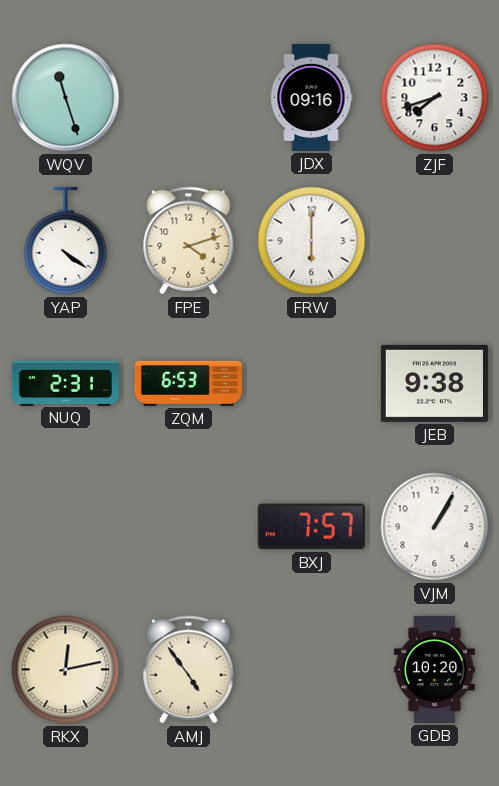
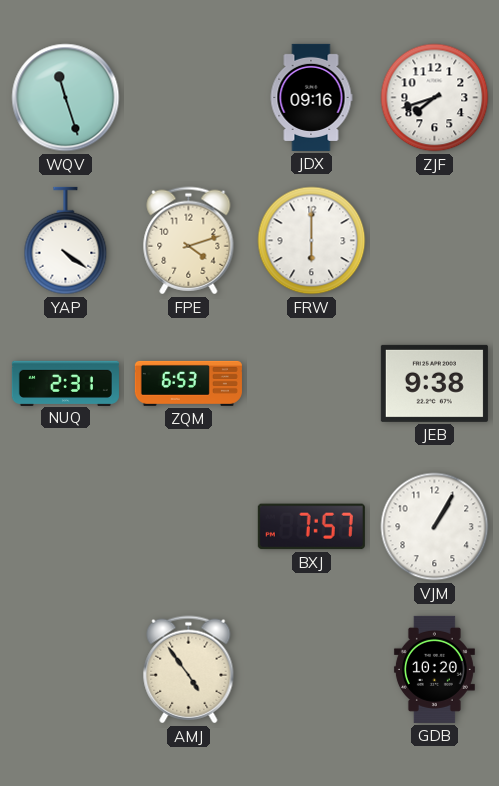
RKX: 12:13 -> none
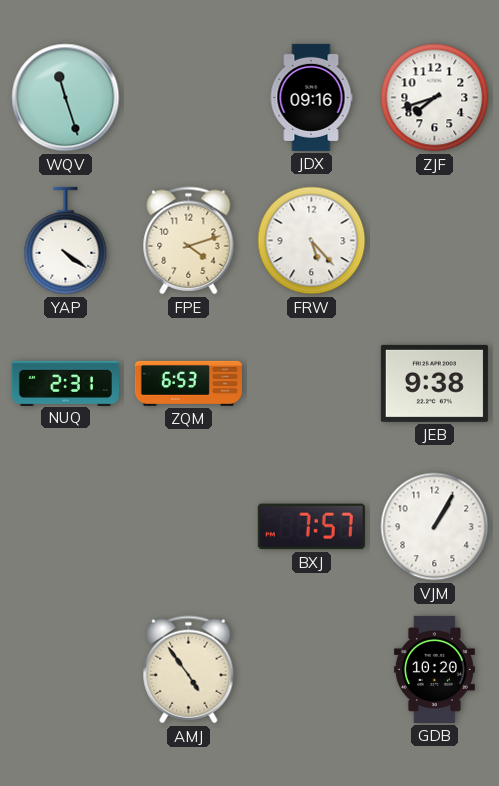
FRW: 6:00 -> 5:23
